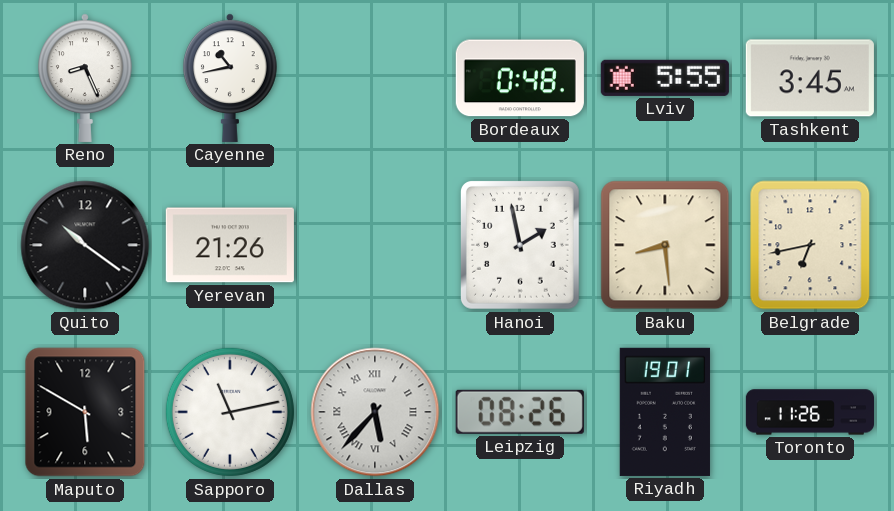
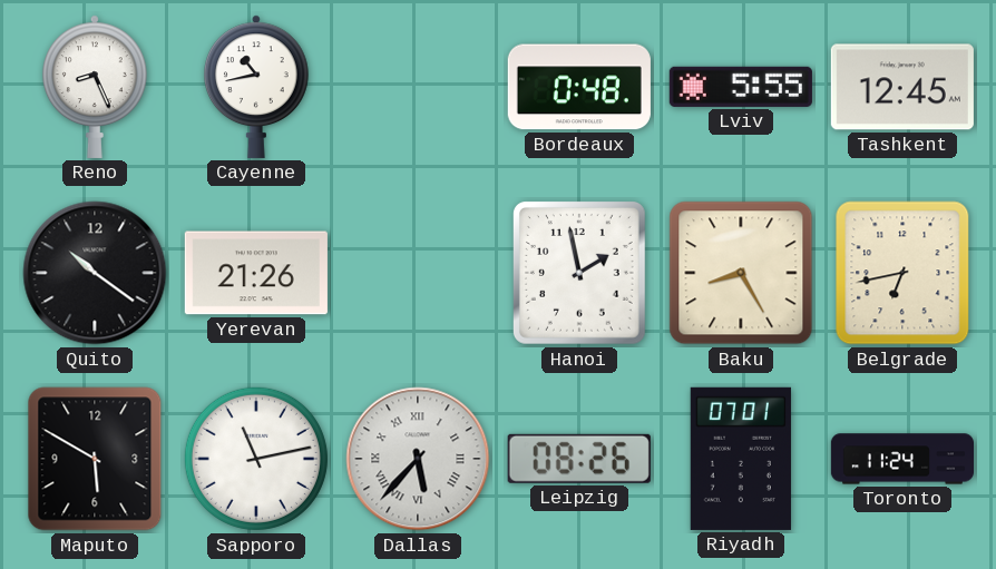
Tashkent: 3:45 -> 12:45
Baku: 8:29 -> 8:25
Riyadh: 19:01 -> 07:01
Toronto: 11:26 -> 11:24
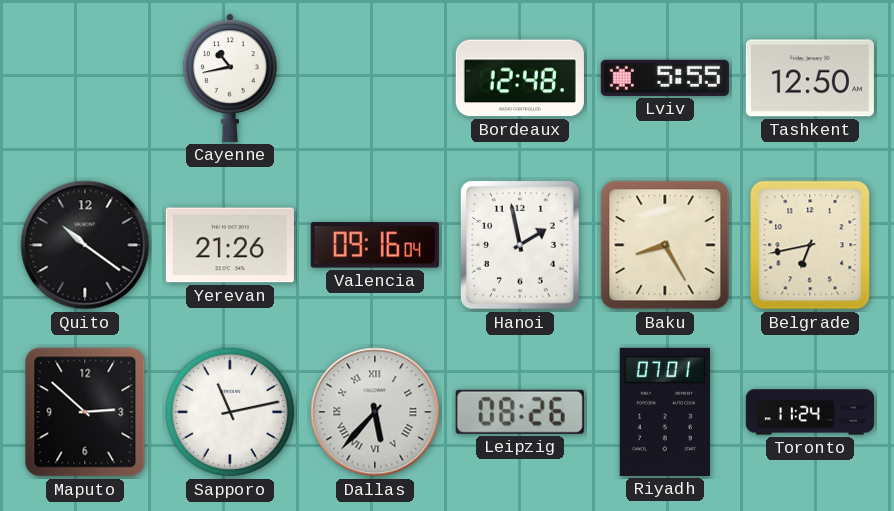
Reno: 8:26 -> none
Bordeaux: 0:48 -> 12:48
Tashkent: 12:45 -> 12:50
Valencia: none -> 09:16
Maputo: 5:50 -> 2:52
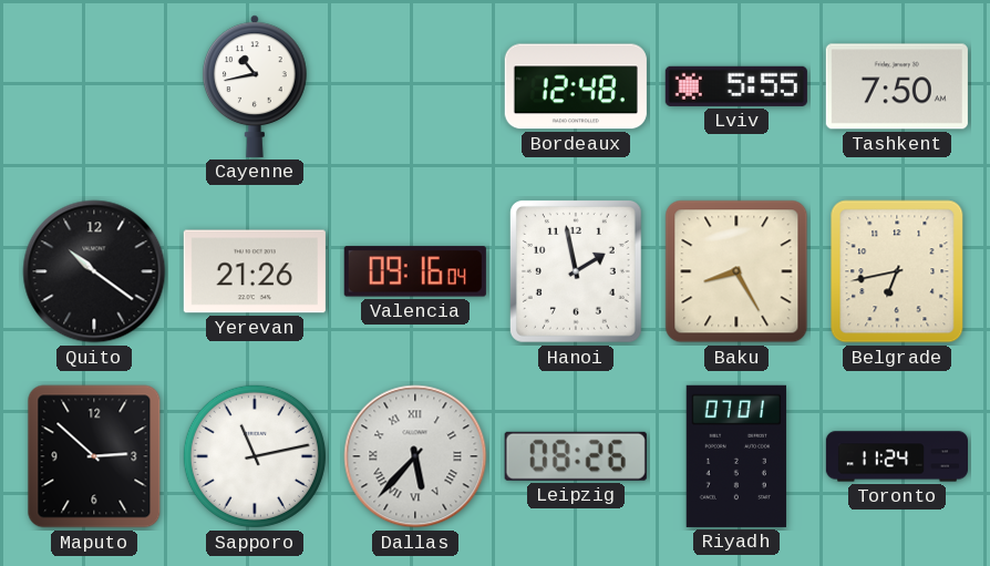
Tashkent: 12:50 -> 7:50
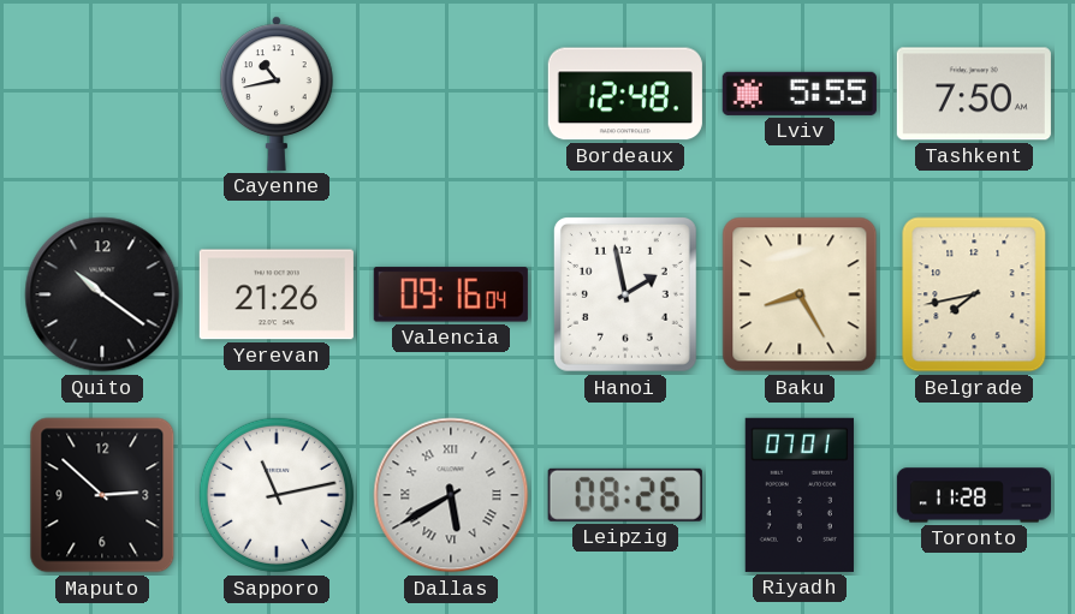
Belgrade: 6:43 -> 7:43
Dallas: 5:37 -> 5:40
Toronto: 11:24 -> 11:28
